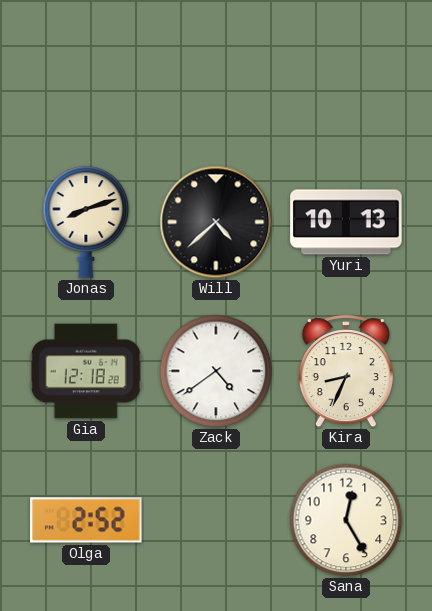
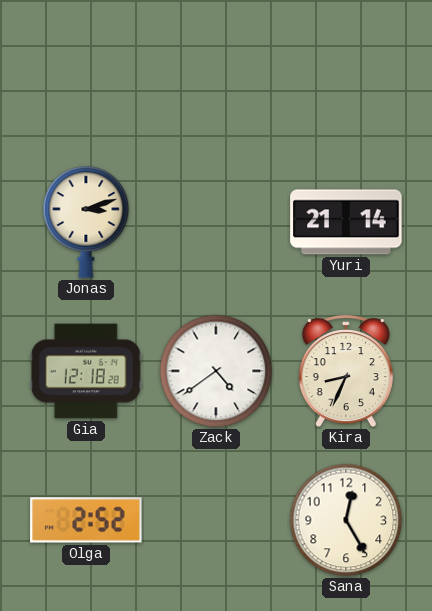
Jonas: 8:12 -> 3:12
Will: 4:38 -> none
Yuri: 10:13 -> 21:14
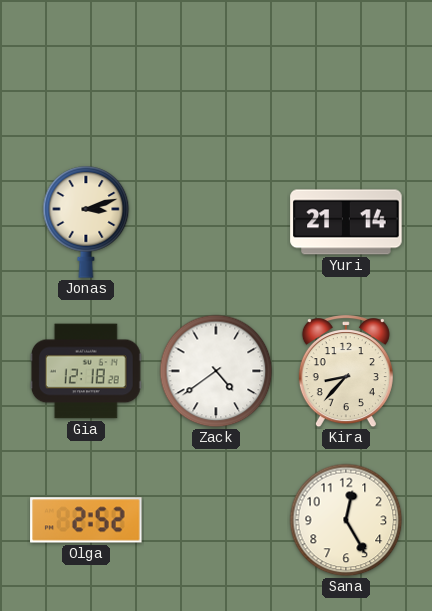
Kira: 8:34 -> 8:37
